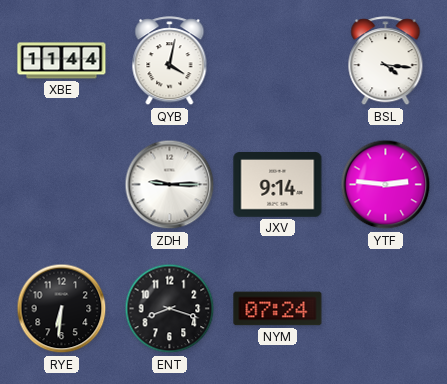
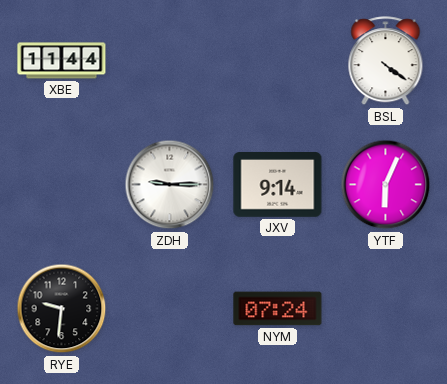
QYB: 4:02 -> none
BSL: 4:16 -> 4:21
YTF: 2:46 -> 6:04
RYE: 6:31 -> 9:31
ENT: 8:18 -> none
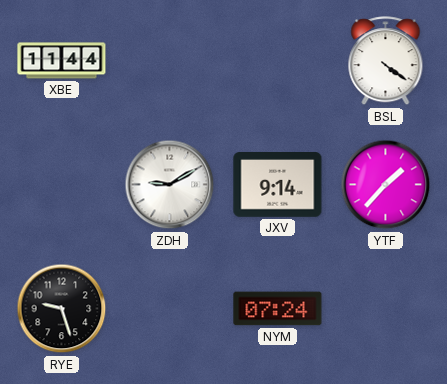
ZDH: 9:15 -> 9:10
YTF: 6:04 -> 1:37
RYE: 9:31 -> 9:27
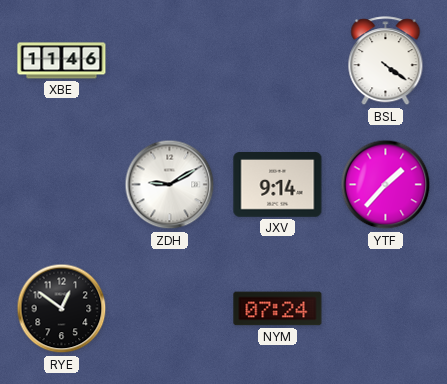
XBE: 11:44 -> 11:46
RYE: 9:27 -> 12:51
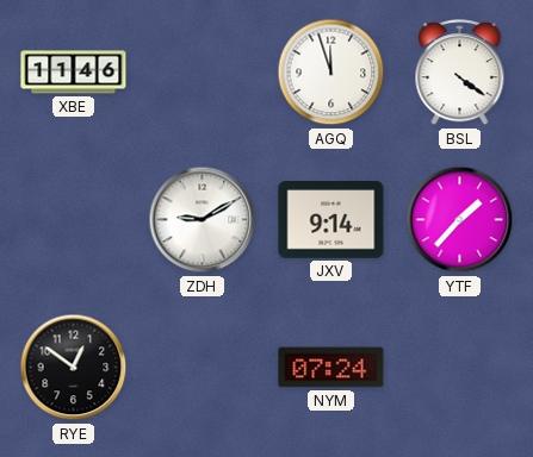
AGQ: none -> 11:57
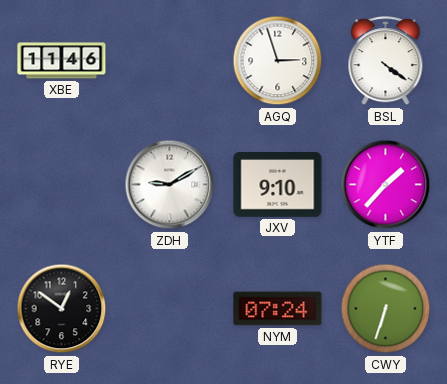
AGQ: 11:57 -> 2:57
JXV: 9:14 -> 9:10
CWY: none -> 6:33
